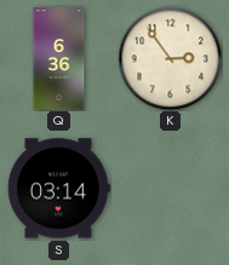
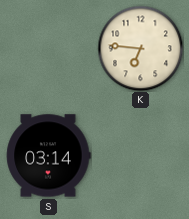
Q: 6:36 -> none
K: 2:54 -> 6:46
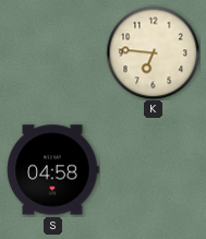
S: 03:14 -> 04:58
